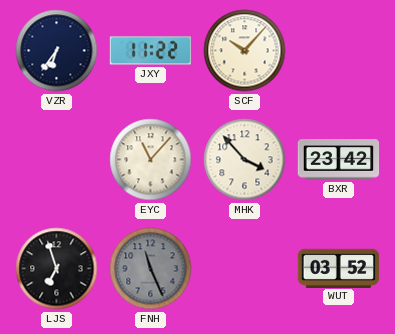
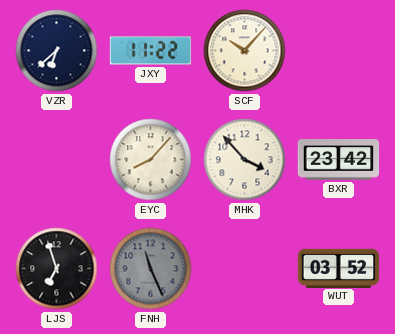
VZR: 6:36 -> 6:38
EYC: 11:07 -> 8:07
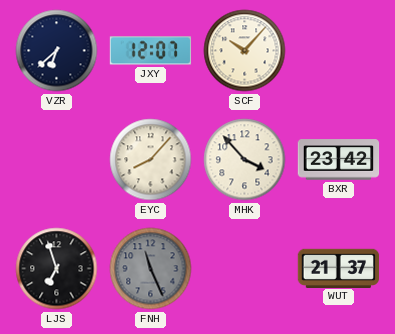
JXY: 11:22 -> 12:07
WUT: 03:52 -> 21:37
